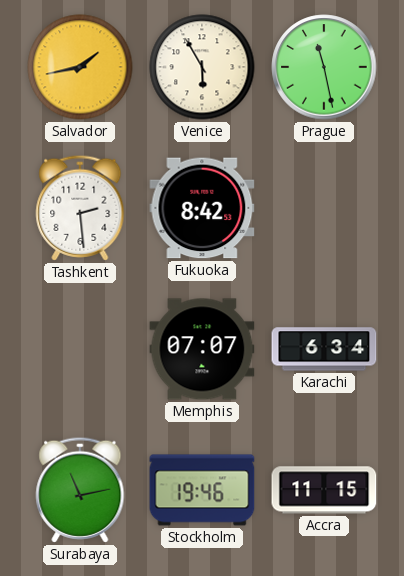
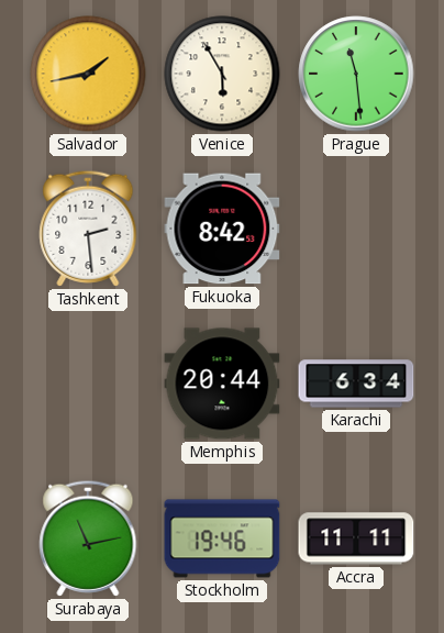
Prague: 11:28 -> 11:29
Memphis: 07:07 -> 20:44
Accra: 11:15 -> 11:11
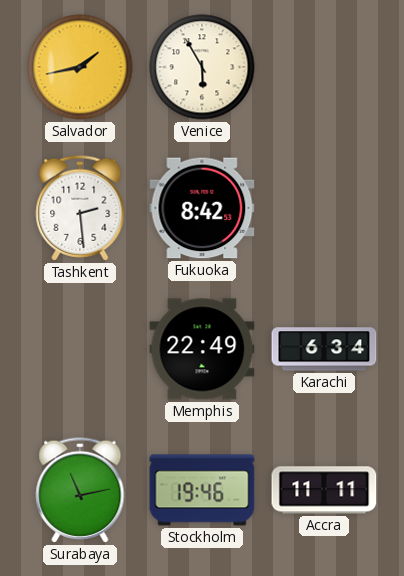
Prague: 11:29 -> none
Memphis: 20:44 -> 22:49
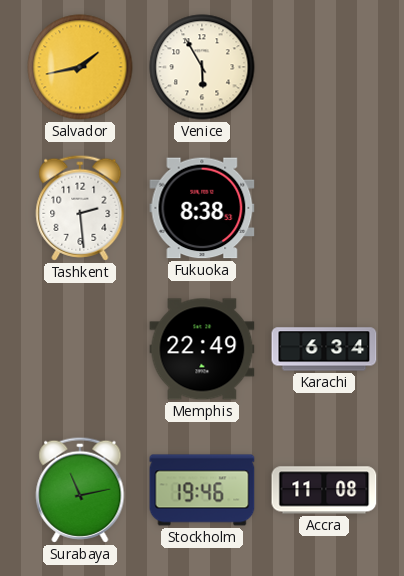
Fukuoka: 8:42 -> 8:38
Accra: 11:11 -> 11:08
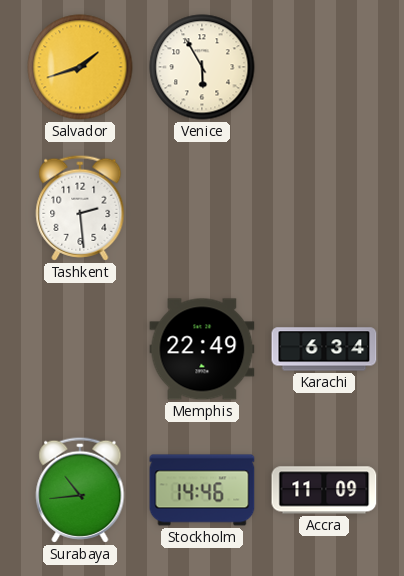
Salvador: 1:43 -> 1:42
Fukuoka: 8:38 -> none
Surabaya: 11:13 -> 10:44
Stockholm: 19:46 -> 14:46
Accra: 11:08 -> 11:09
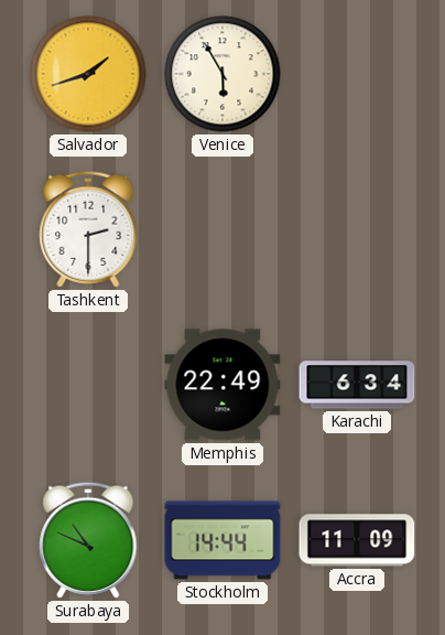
Tashkent: 2:29 -> 2:30
Surabaya: 10:44 -> 10:49
Stockholm: 14:46 -> 14:44
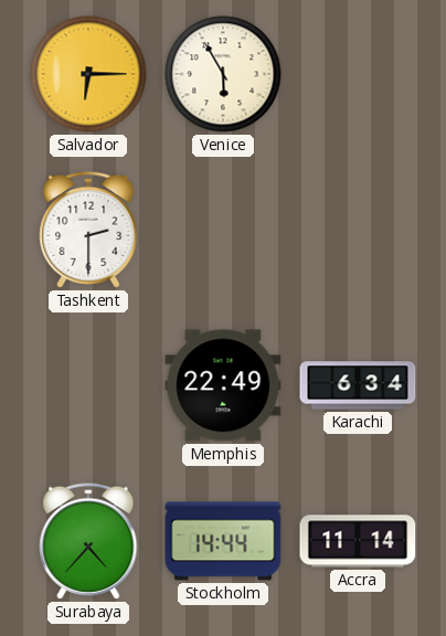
Salvador: 1:42 -> 6:15
Surabaya: 10:49 -> 4:37
Accra: 11:09 -> 11:14
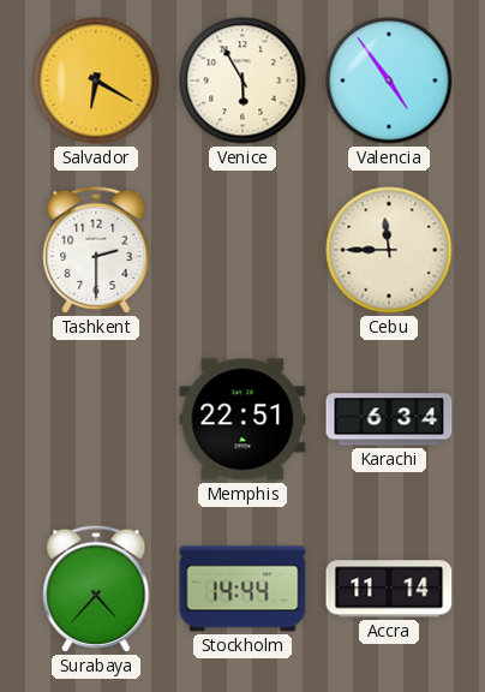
Salvador: 6:15 -> 6:20
Valencia: none -> 4:54
Cebu: none -> 11:45
Memphis: 22:49 -> 22:51
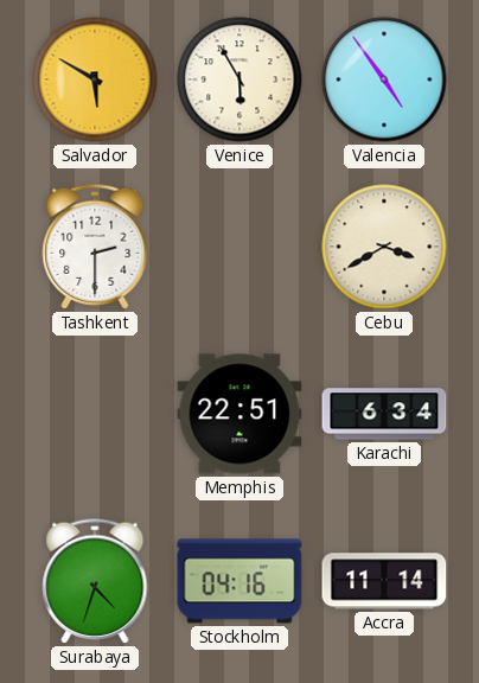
Salvador: 6:20 -> 5:50
Cebu: 11:45 -> 3:40
Surabaya: 4:37 -> 4:33
Stockholm: 14:44 -> 04:16
